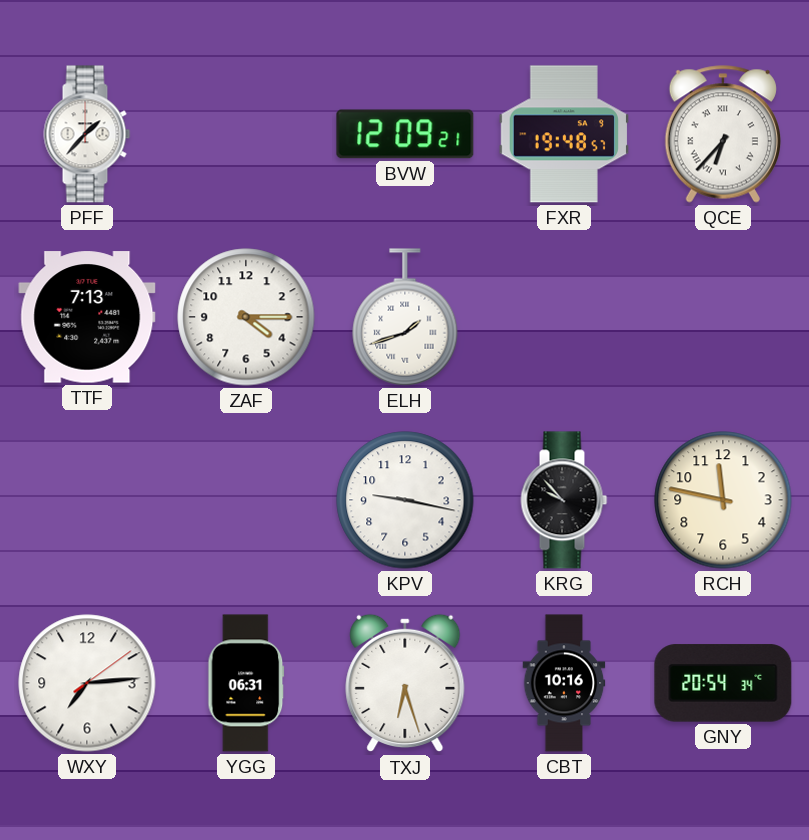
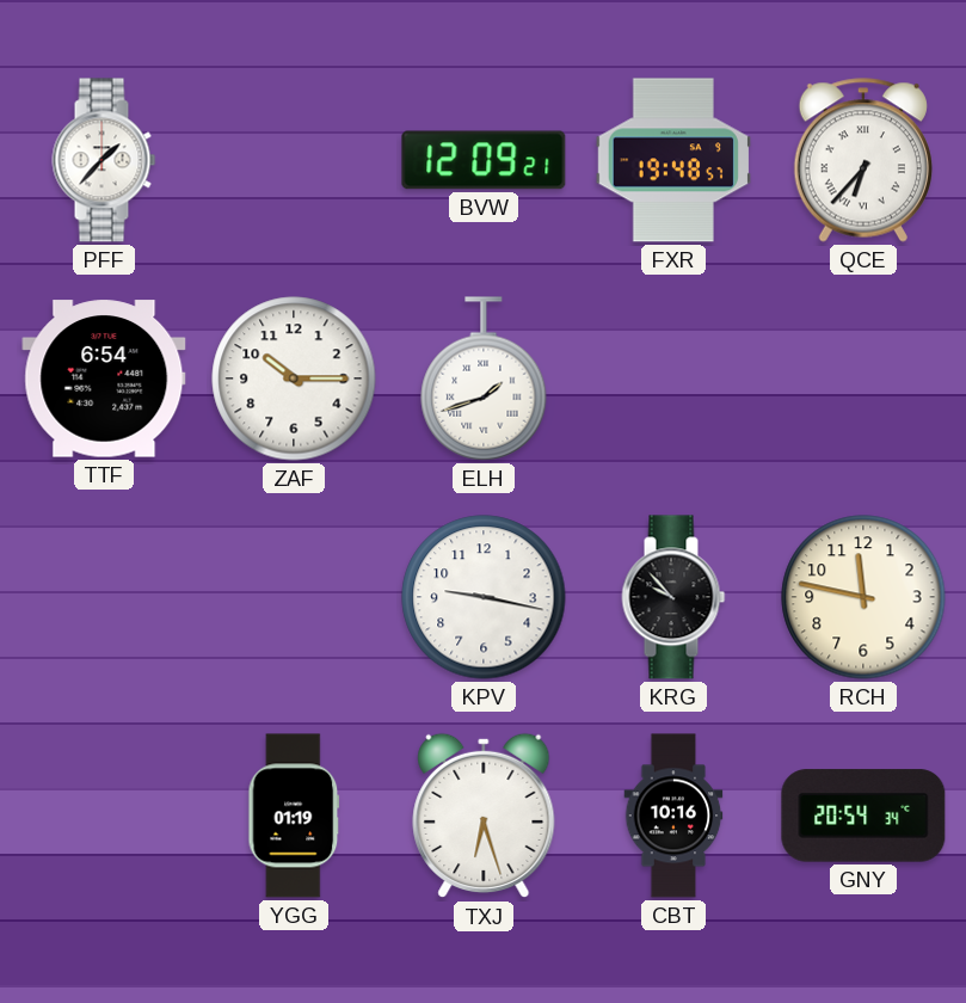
TTF: 7:13 -> 6:54
ZAF: 4:15 -> 10:15
WXY: 7:14 -> none
YGG: 06:31 -> 01:19
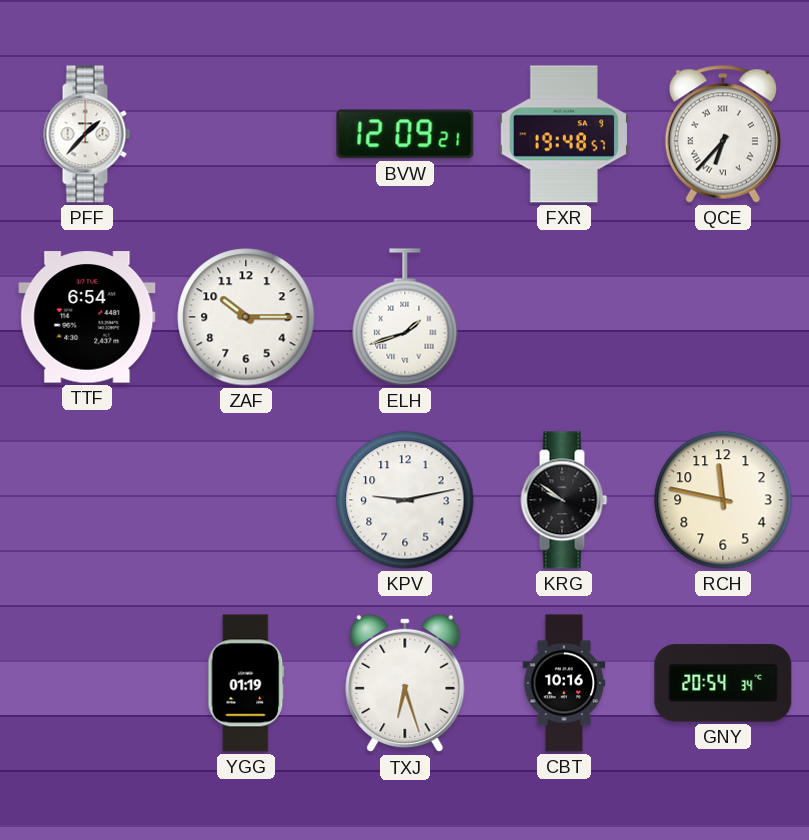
KPV: 9:17 -> 9:13
KRG: 9:53 -> 9:51
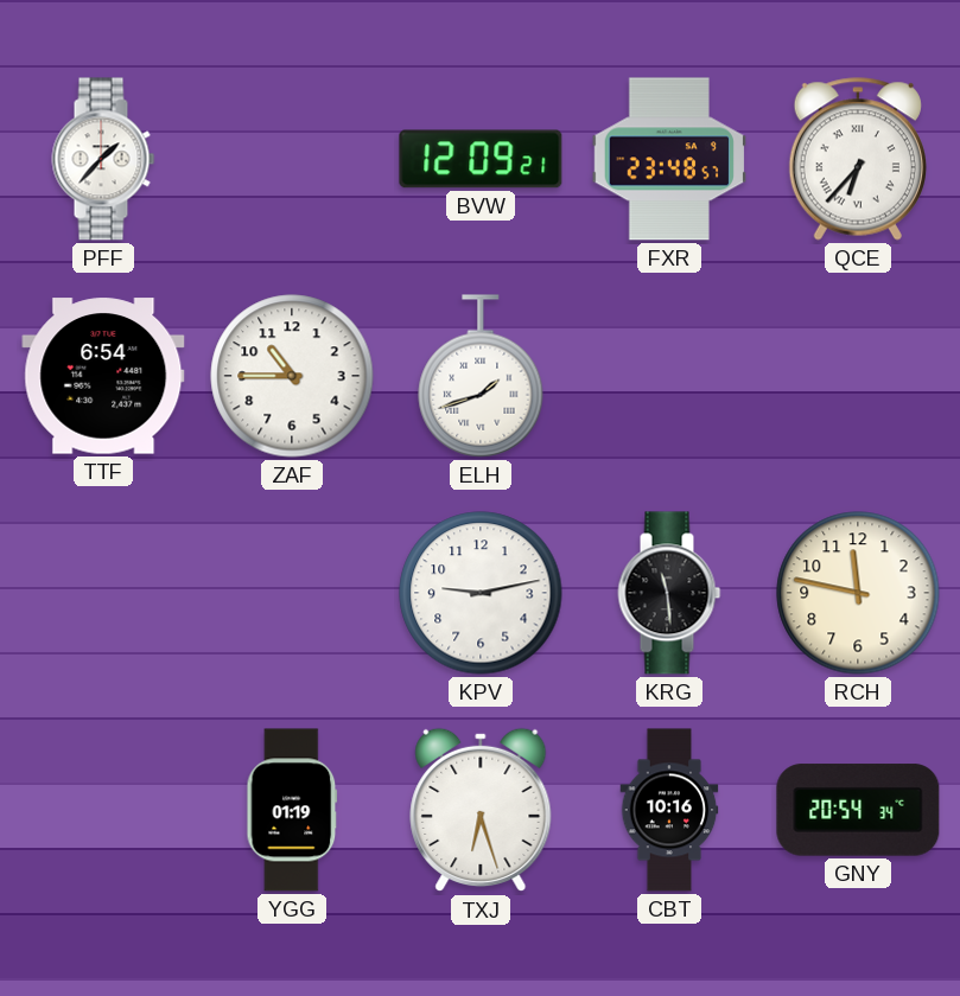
FXR: 19:48 -> 23:48
ZAF: 10:15 -> 10:45
KRG: 9:51 -> 11:29
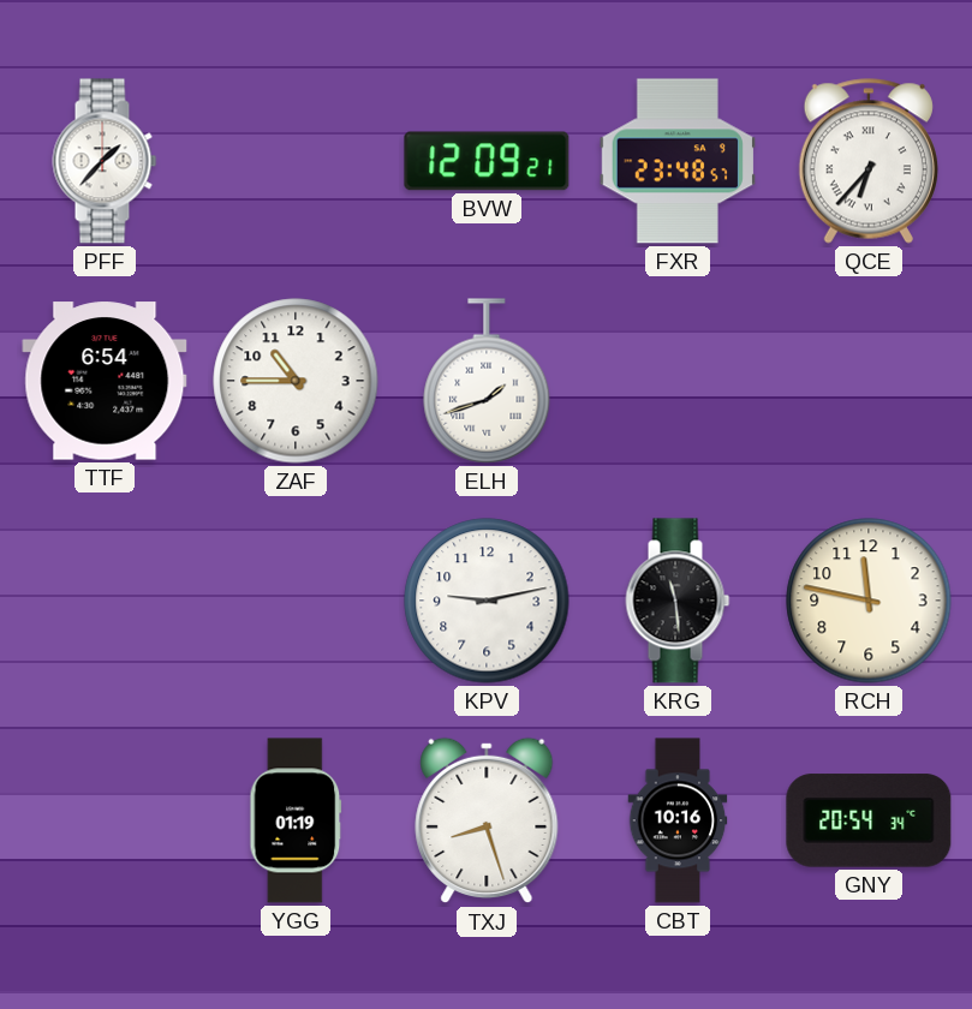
TXJ: 6:27 -> 8:27
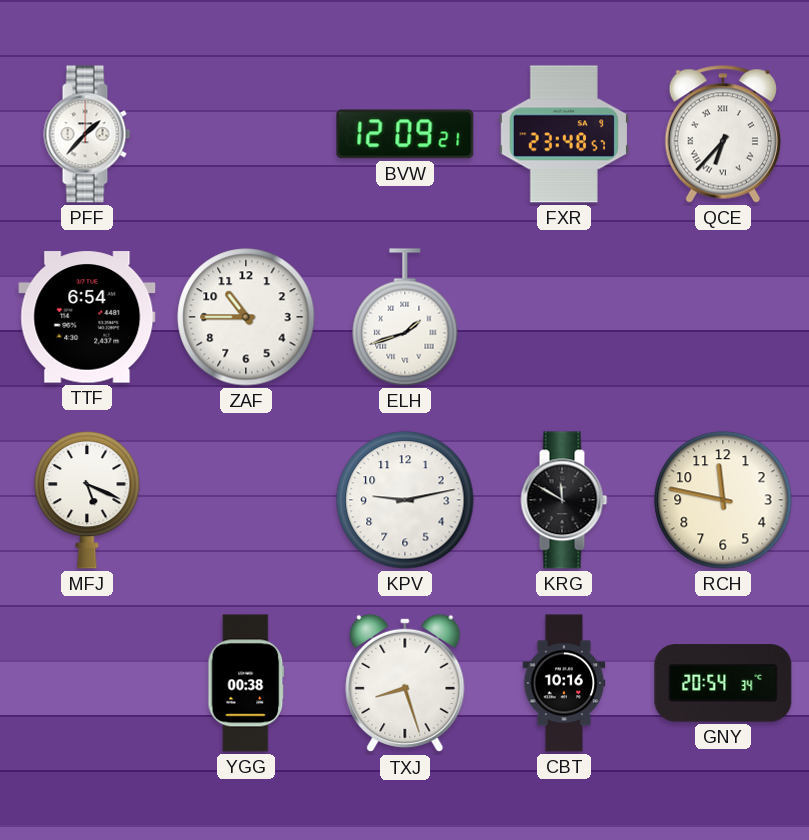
MFJ: none -> 5:19
KRG: 11:29 -> 11:50
YGG: 01:19 -> 00:38
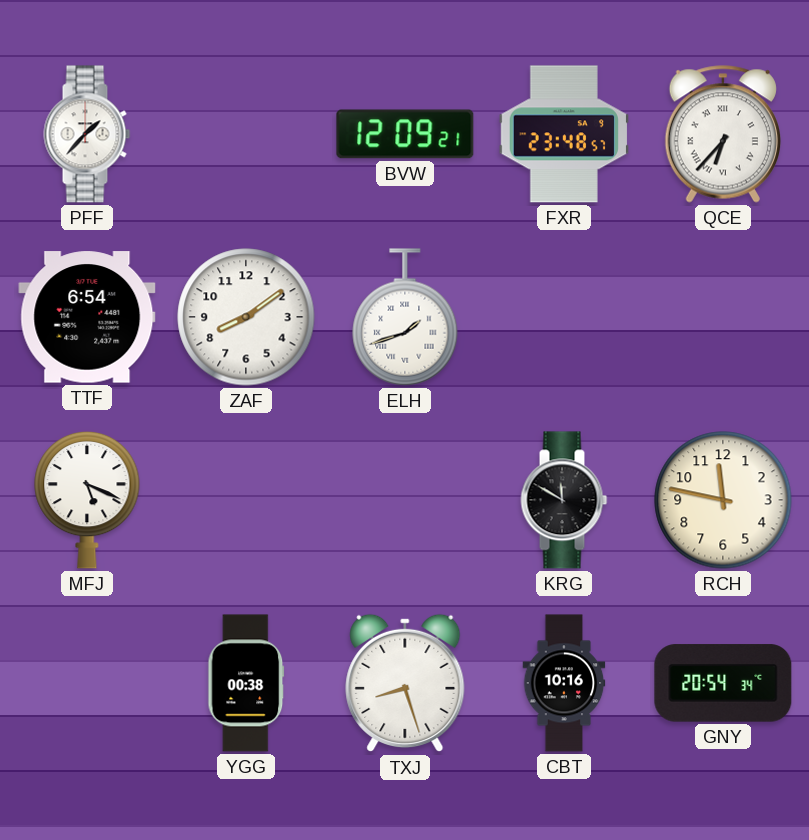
ZAF: 10:45 -> 8:09
KPV: 9:13 -> none
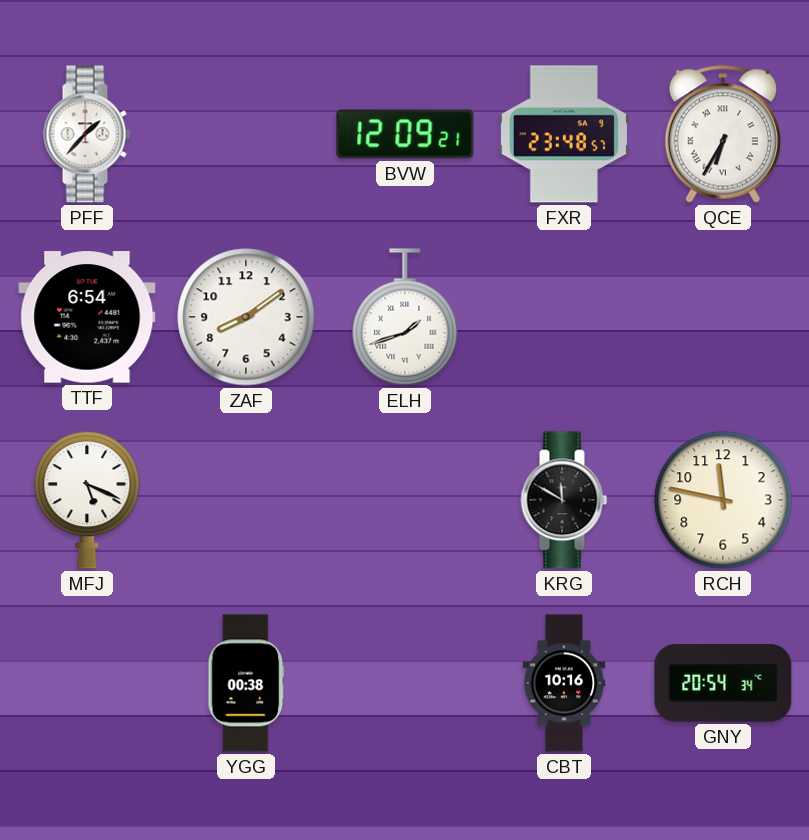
QCE: 6:37 -> 6:35
TXJ: 8:27 -> none
